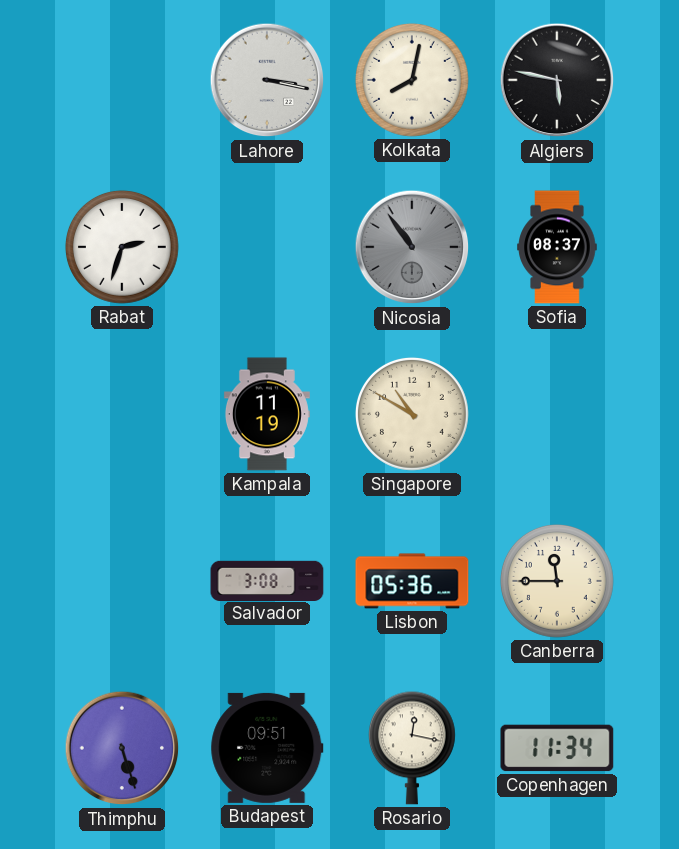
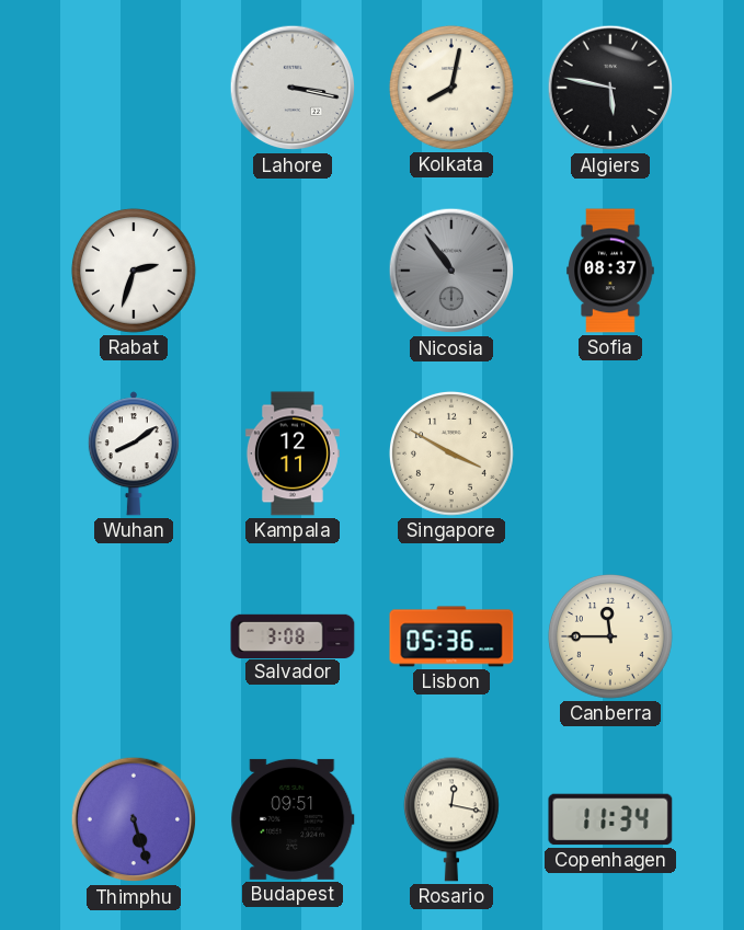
Wuhan: none -> 8:09
Kampala: 11:19 -> 12:11
Singapore: 10:50 -> 3:50
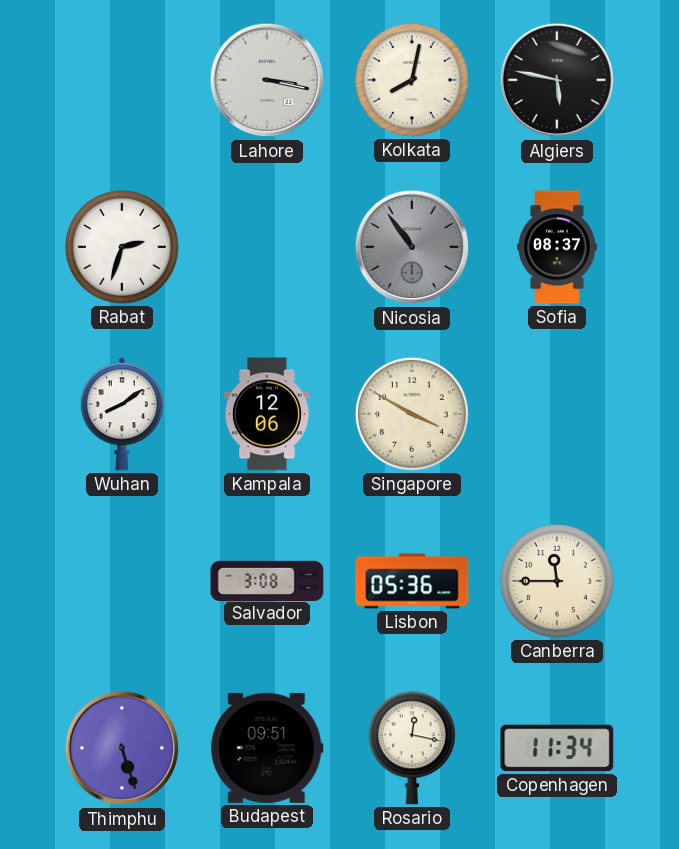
Kampala: 12:11 -> 12:06
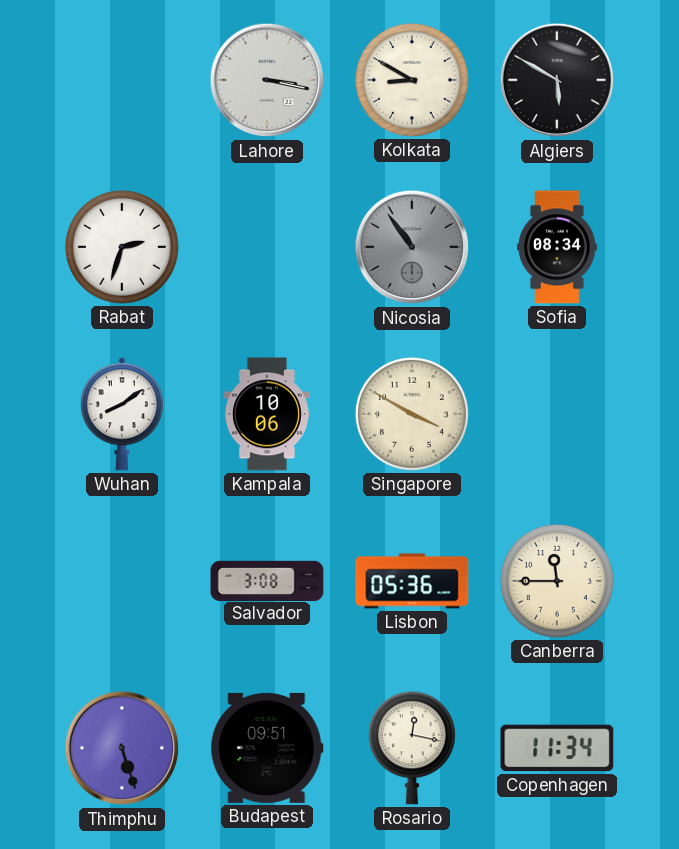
Kolkata: 8:02 -> 8:50
Algiers: 5:47 -> 5:50
Sofia: 08:37 -> 08:34
Kampala: 12:06 -> 10:06
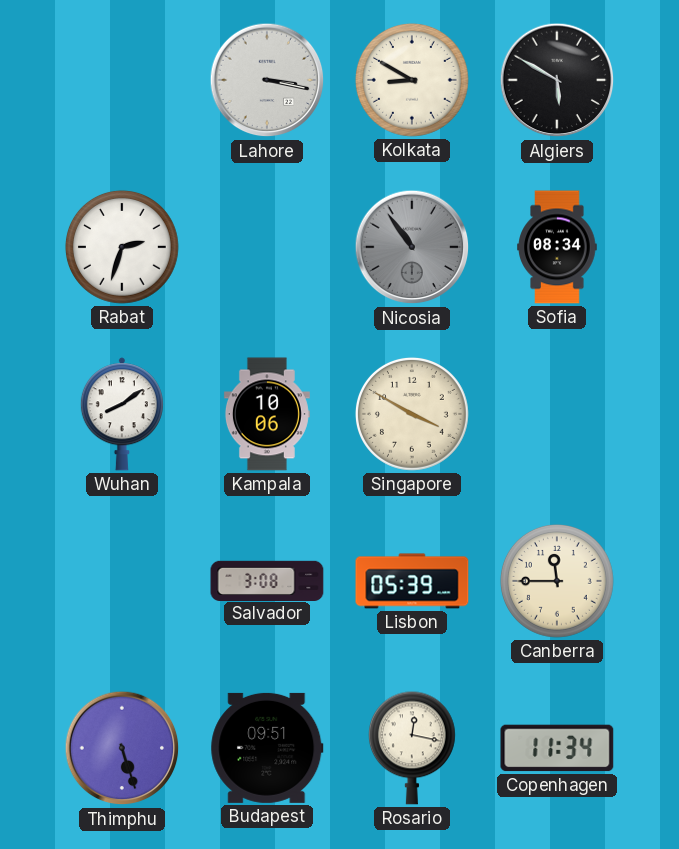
Lisbon: 05:36 -> 05:39
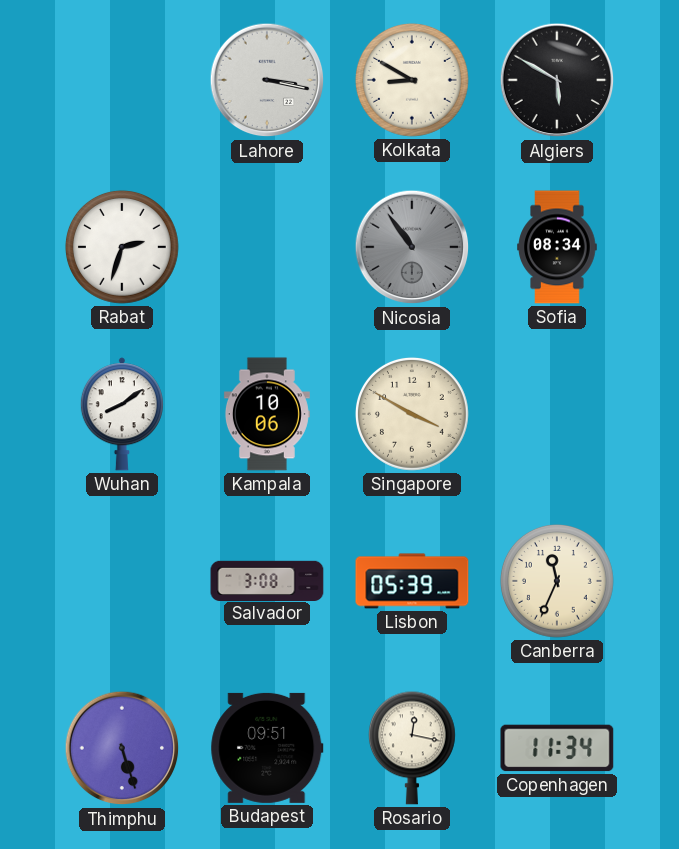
Canberra: 11:45 -> 11:34
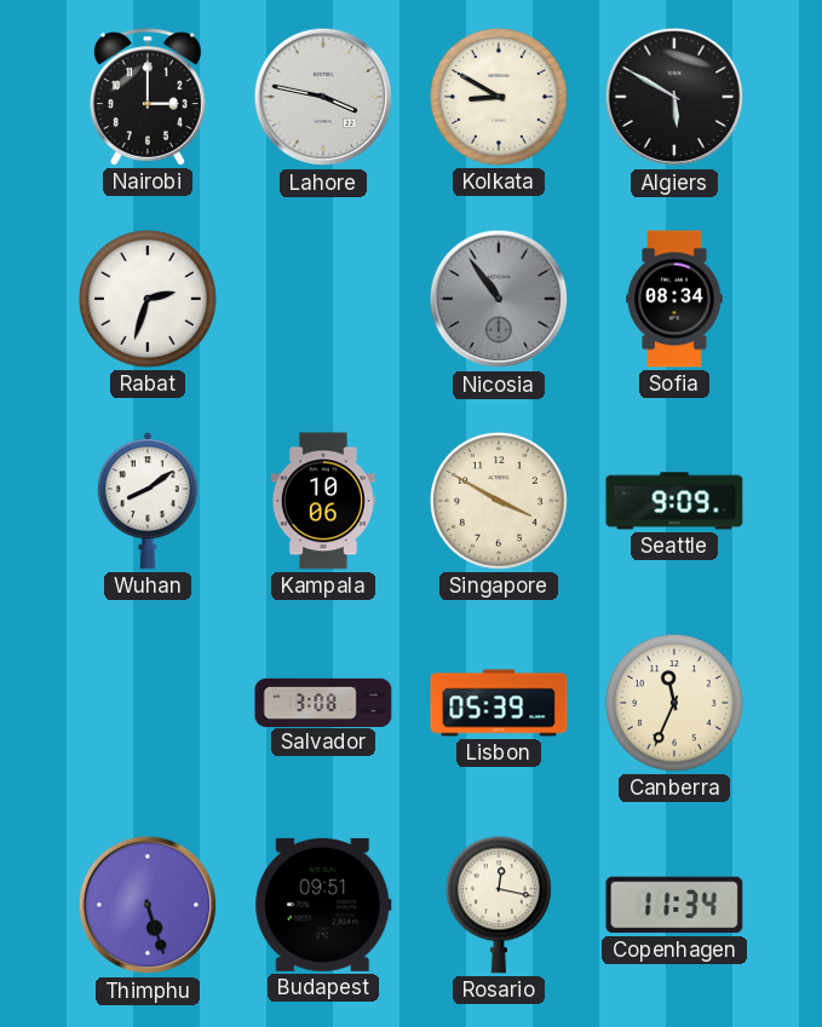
Nairobi: none -> 3:00
Lahore: 3:17 -> 3:47
Seattle: none -> 9:09
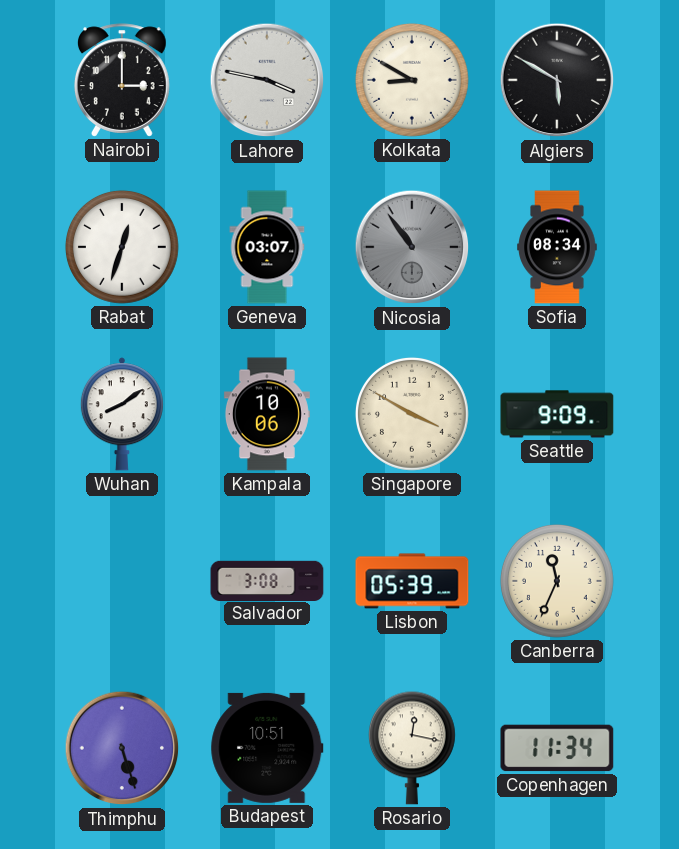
Rabat: 2:33 -> 12:33
Geneva: none -> 03:07
Budapest: 09:51 -> 10:51
